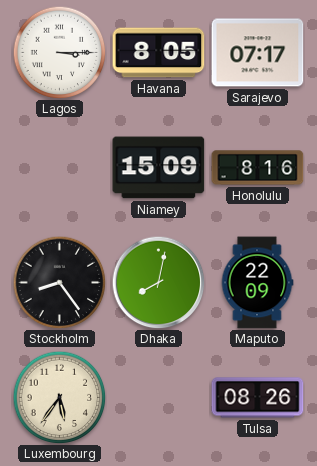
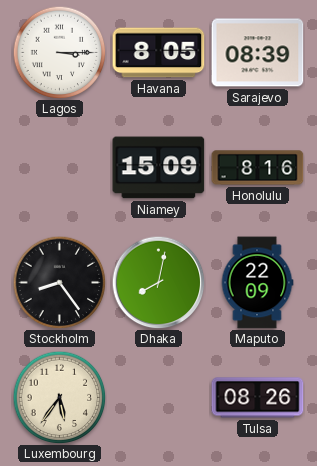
Sarajevo: 07:17 -> 08:39
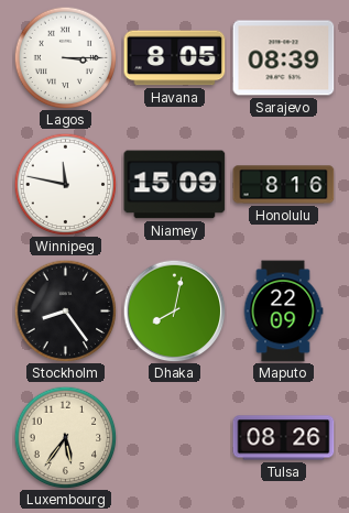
Winnipeg: none -> 11:47
